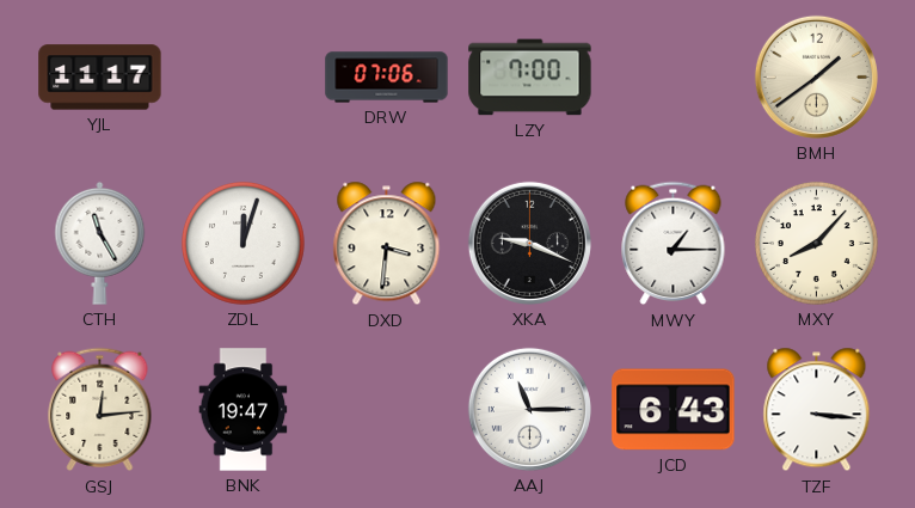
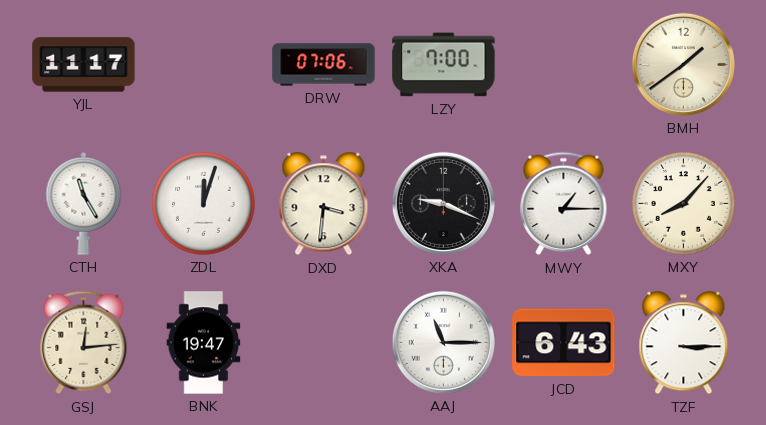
TZF: 3:16 -> 3:15
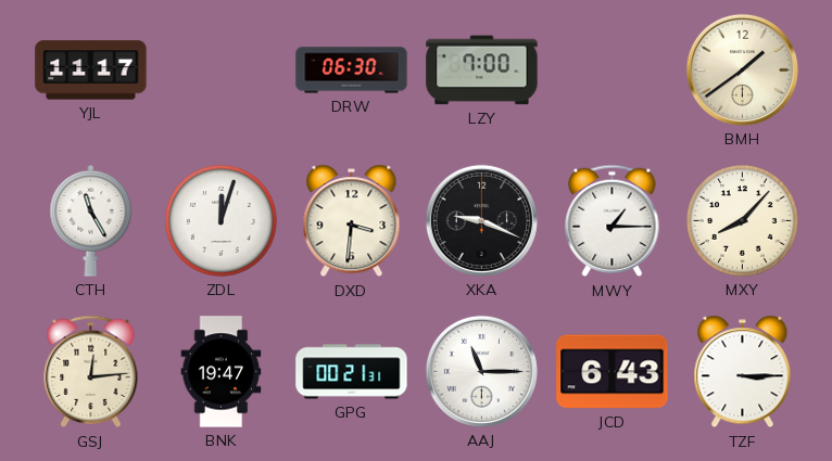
DRW: 07:06 -> 06:30
GPG: none -> 00:21
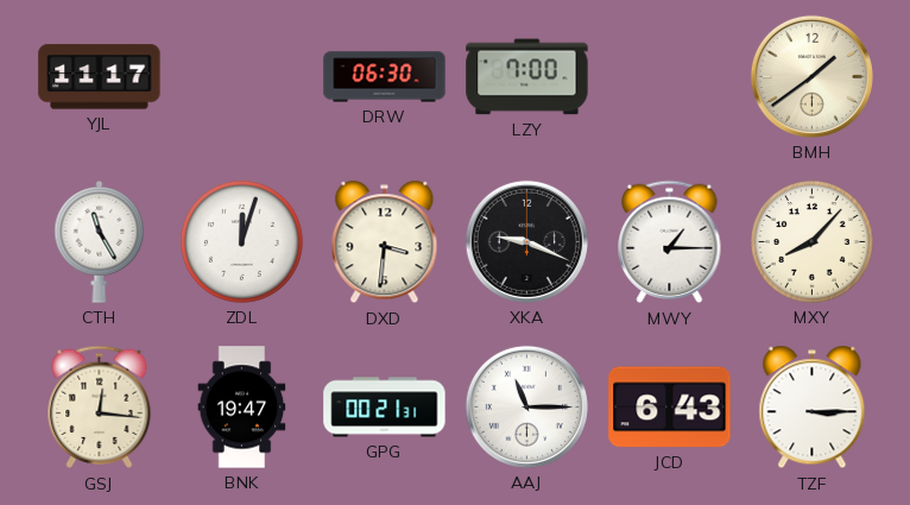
GSJ: 12:14 -> 12:16
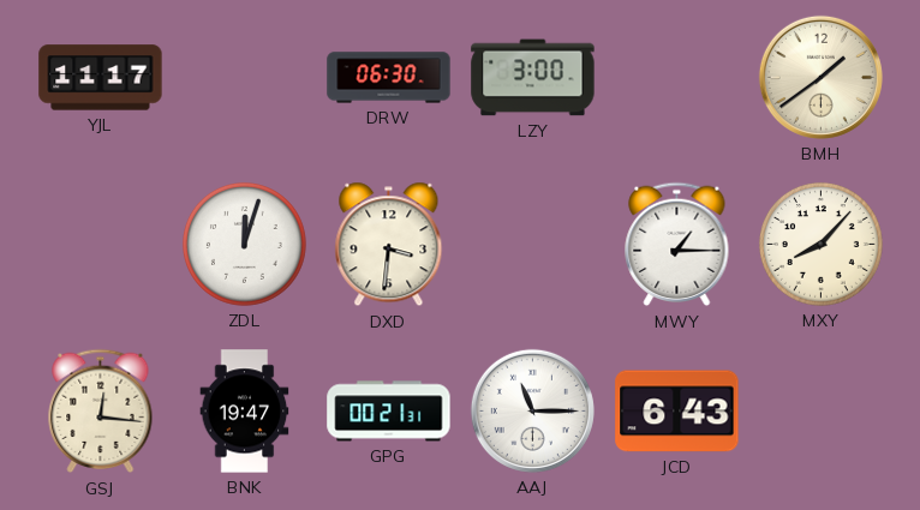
LZY: 7:00 -> 3:00
CTH: 11:25 -> none
XKA: 9:19 -> none
TZF: 3:15 -> none
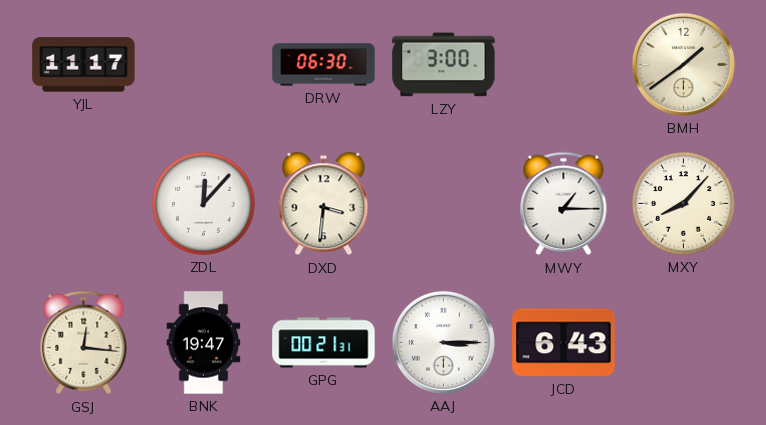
ZDL: 12:03 -> 12:07
AAJ: 11:15 -> 3:15
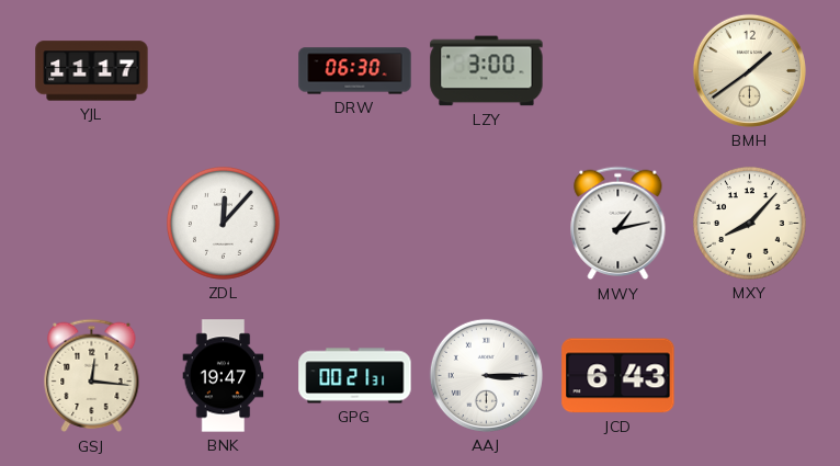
DXD: 3:31 -> none
MWY: 1:15 -> 1:13
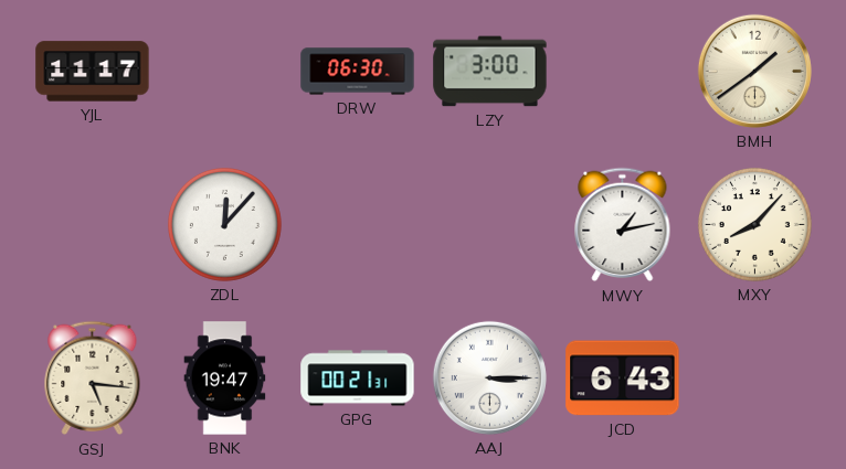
GSJ: 12:16 -> 5:16
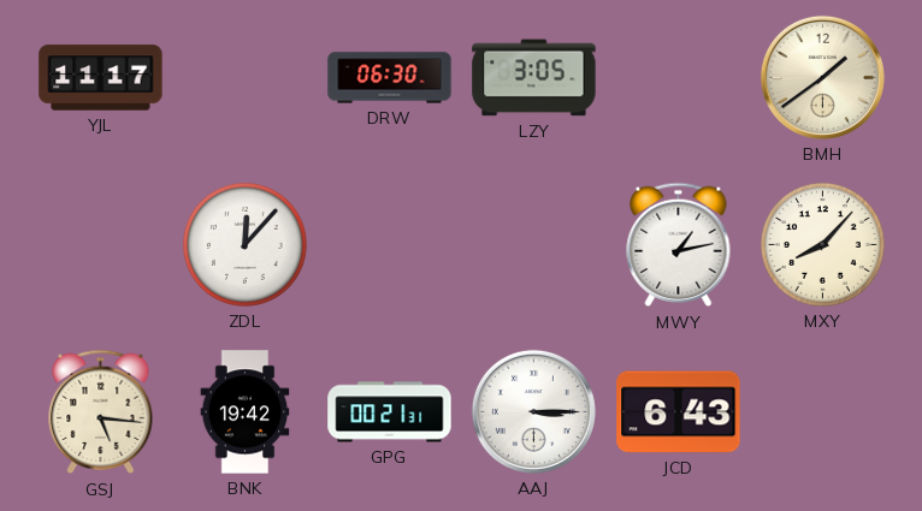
LZY: 3:00 -> 3:05
BNK: 19:47 -> 19:42
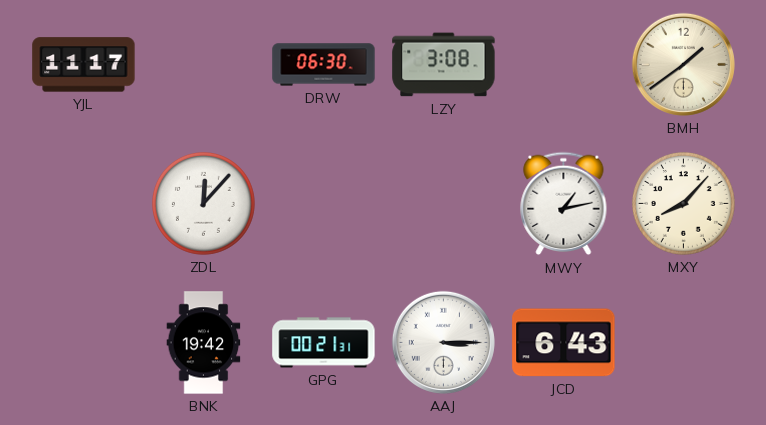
LZY: 3:05 -> 3:08
GSJ: 5:16 -> none
